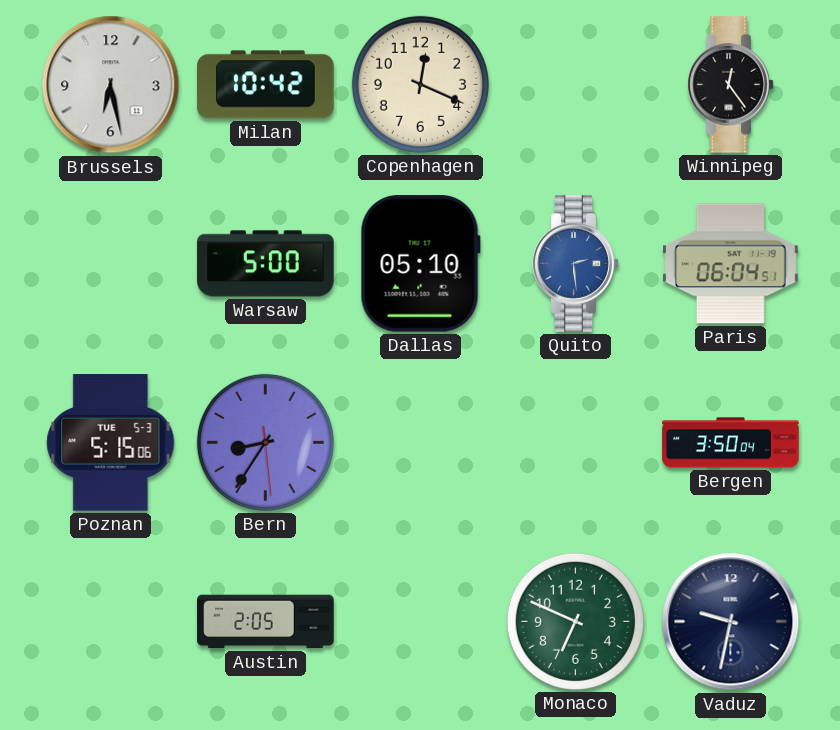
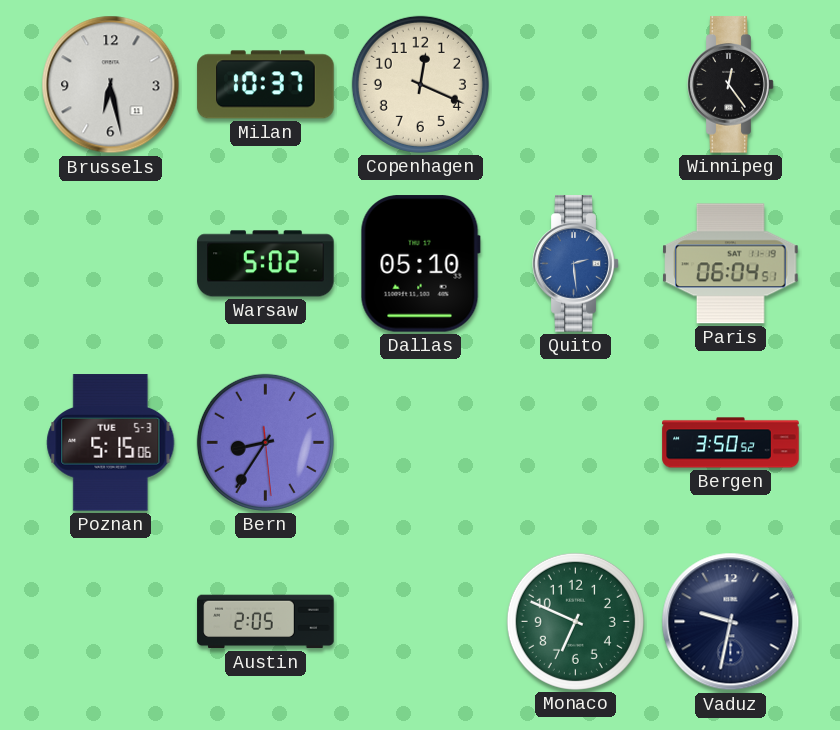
Milan: 10:42 -> 10:37
Warsaw: 5:00 -> 5:02
Bergen: 3:50:04 -> 3:50:52
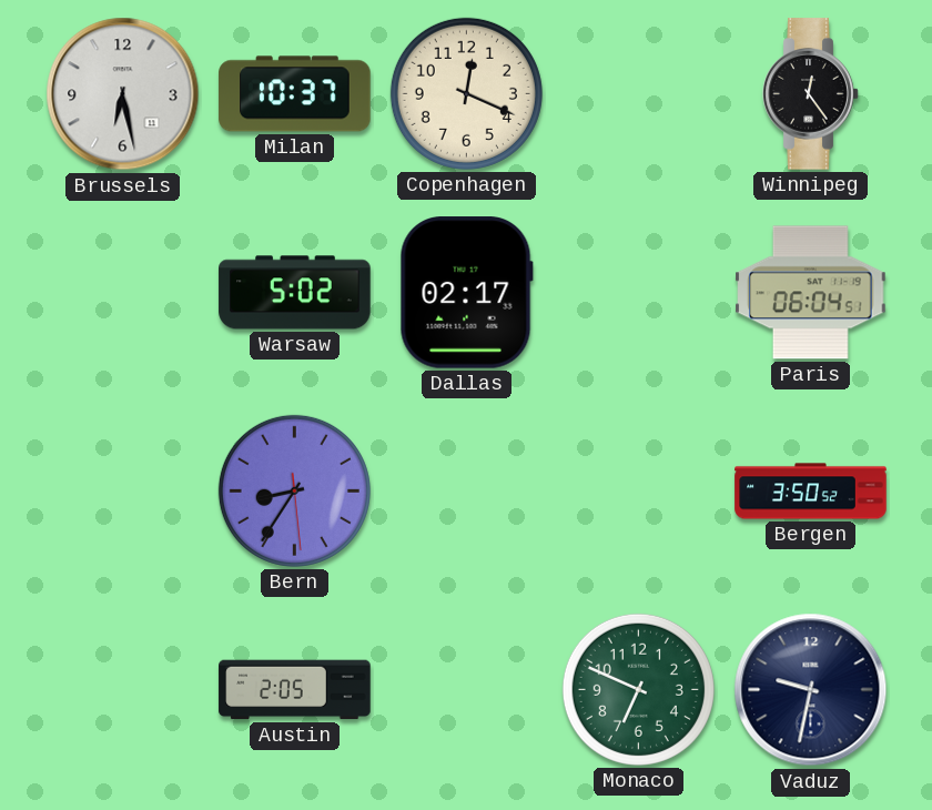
Dallas: 05:10 -> 02:17
Quito: 2:29 -> none
Poznan: 5:15 -> none
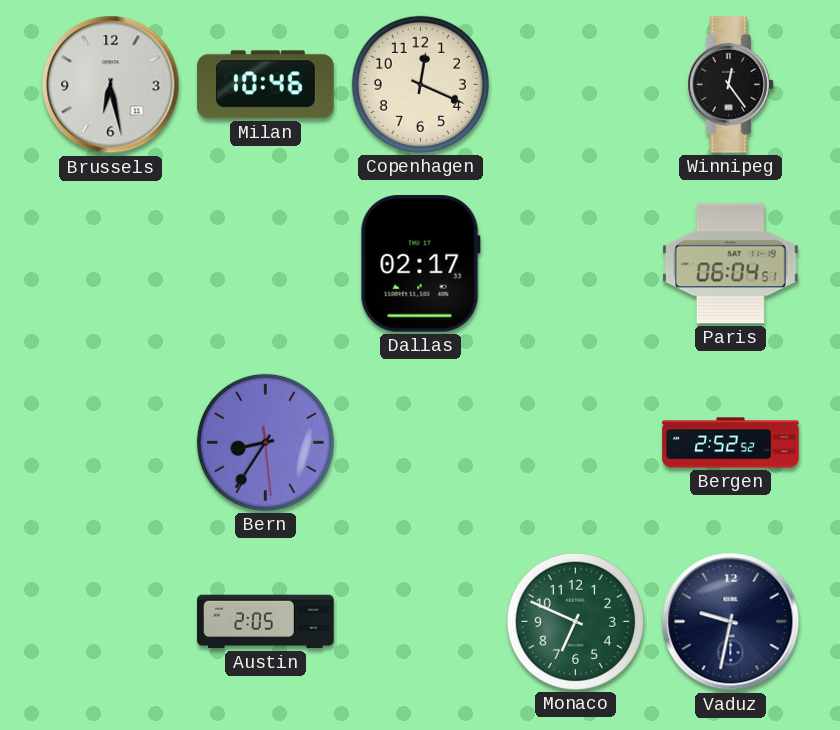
Milan: 10:37 -> 10:46
Warsaw: 5:02 -> none
Bergen: 3:50 -> 2:52
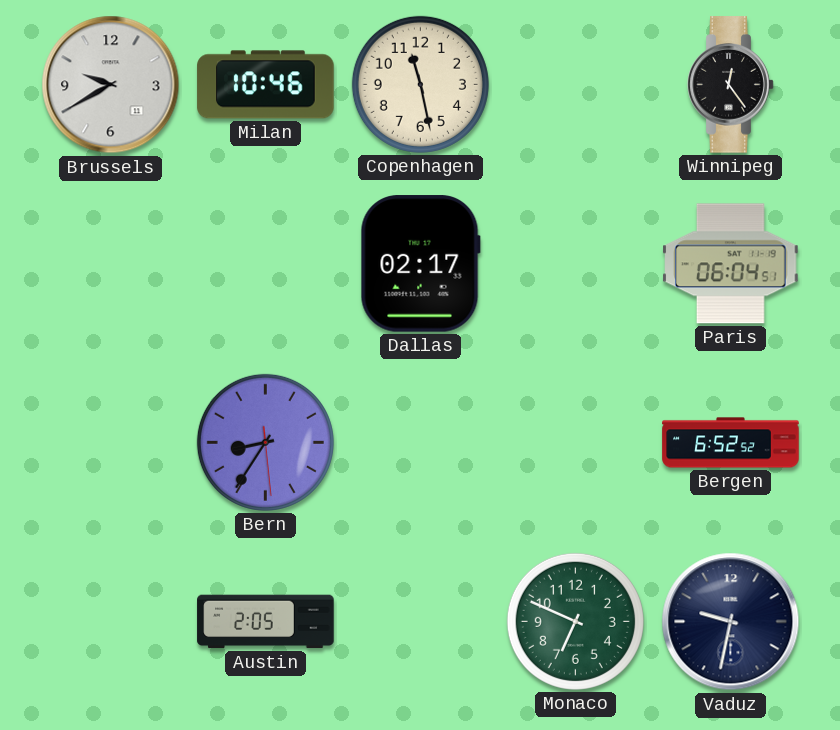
Brussels: 6:28 -> 9:40
Copenhagen: 12:19 -> 11:28
Bergen: 2:52 -> 6:52
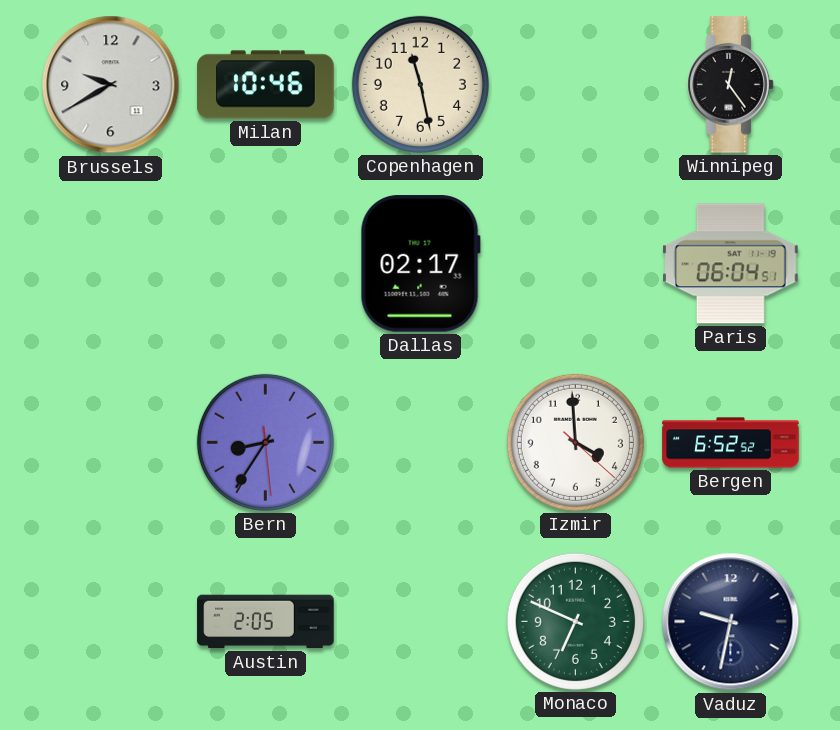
Izmir: none -> 3:59
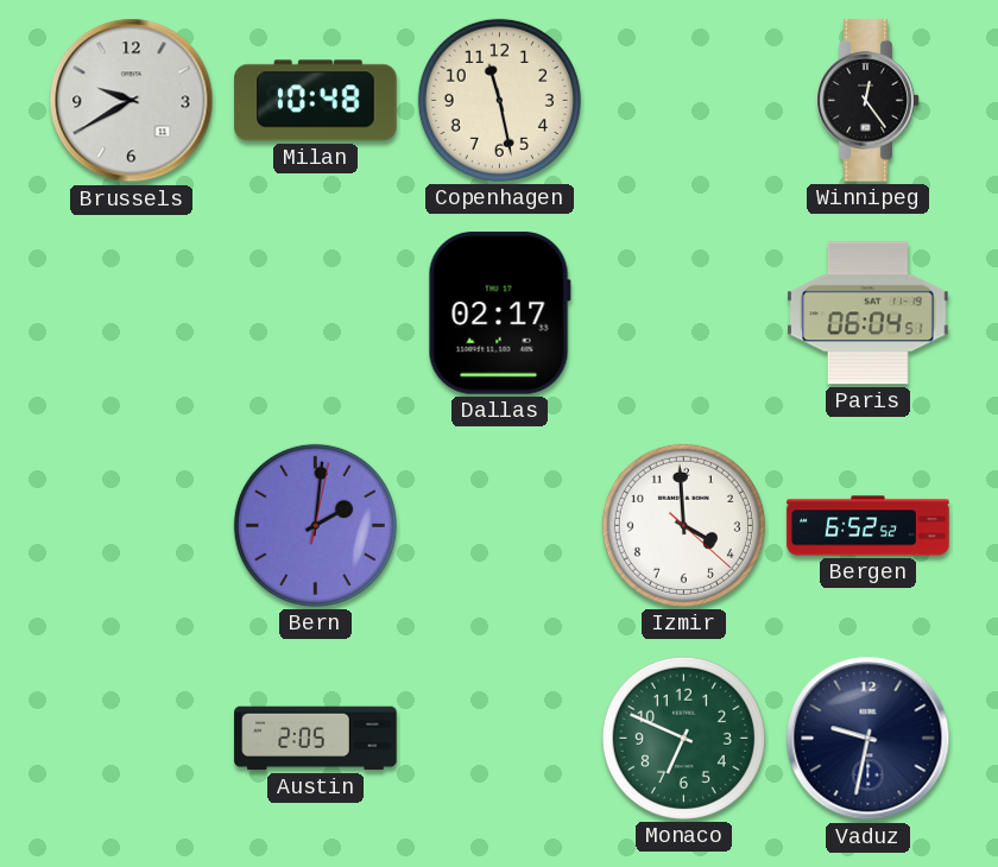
Milan: 10:46 -> 10:48
Bern: 8:35 -> 2:01
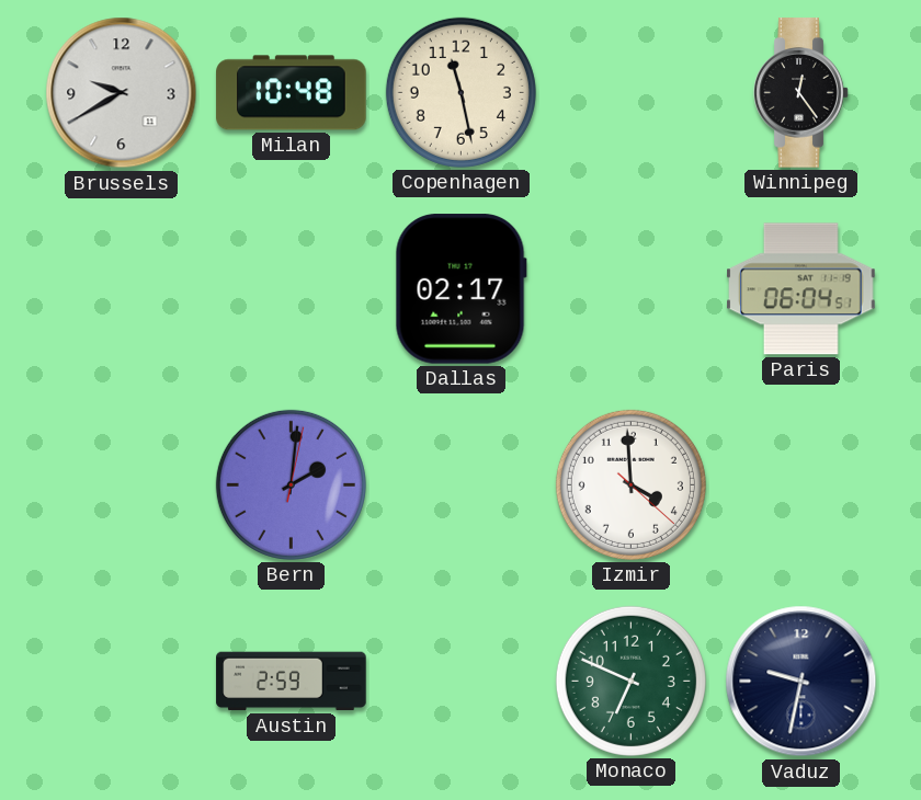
Bergen: 6:52 -> none
Austin: 2:05 -> 2:59
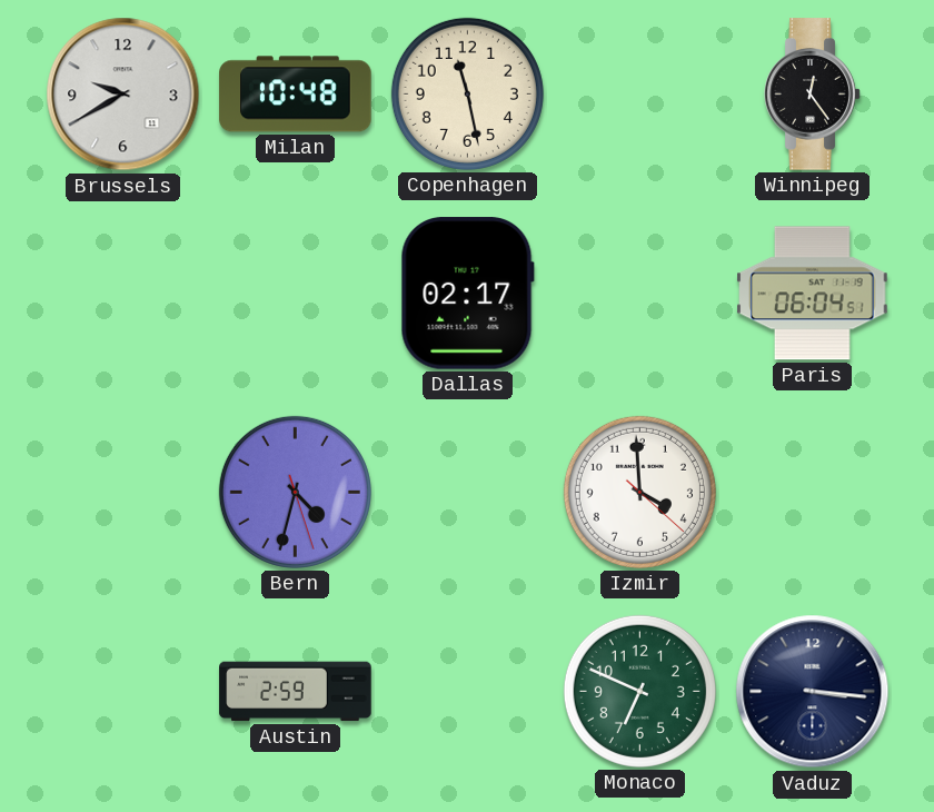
Bern: 2:01 -> 4:32
Vaduz: 9:32 -> 3:16
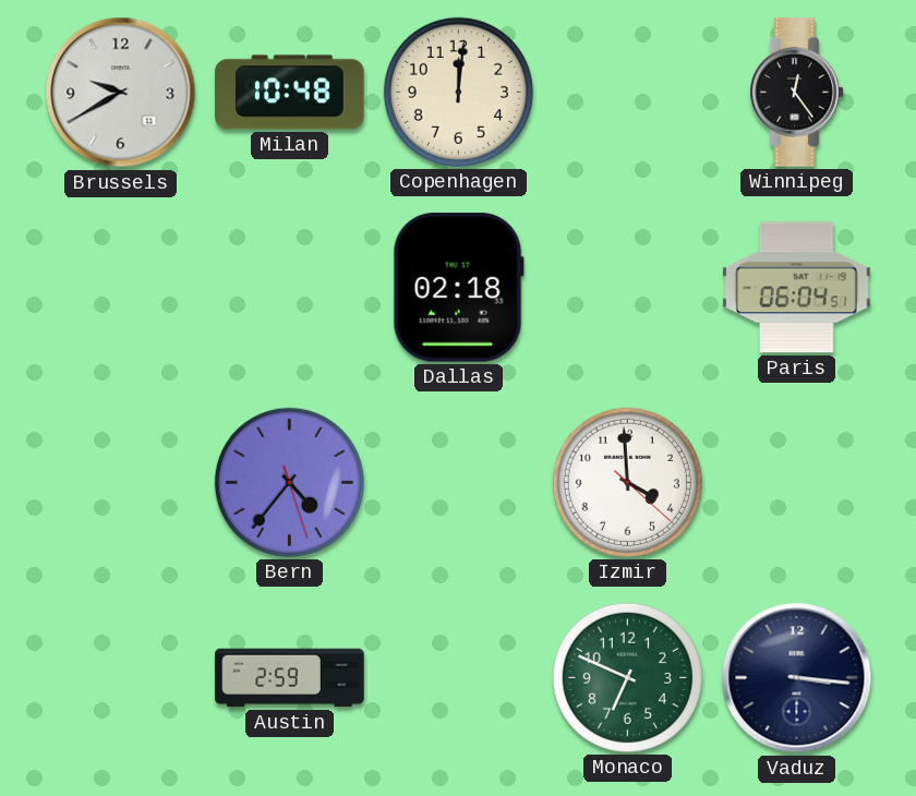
Copenhagen: 11:28 -> 12:01
Dallas: 02:17 -> 02:18
Bern: 4:32 -> 4:36
